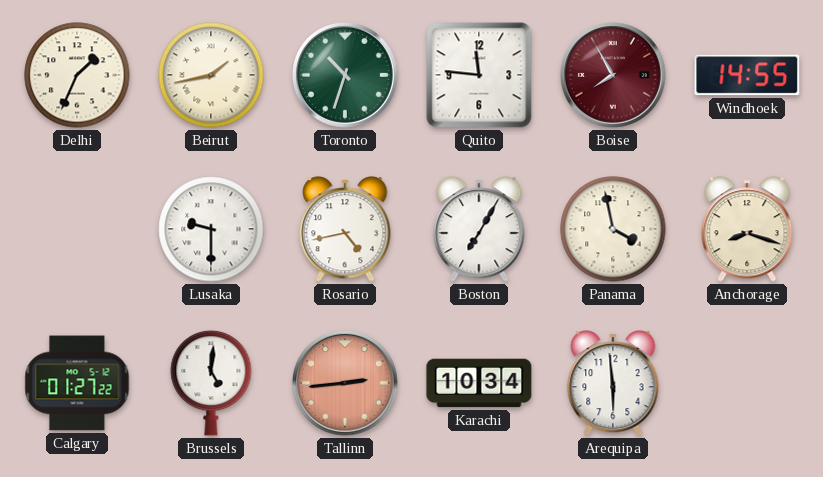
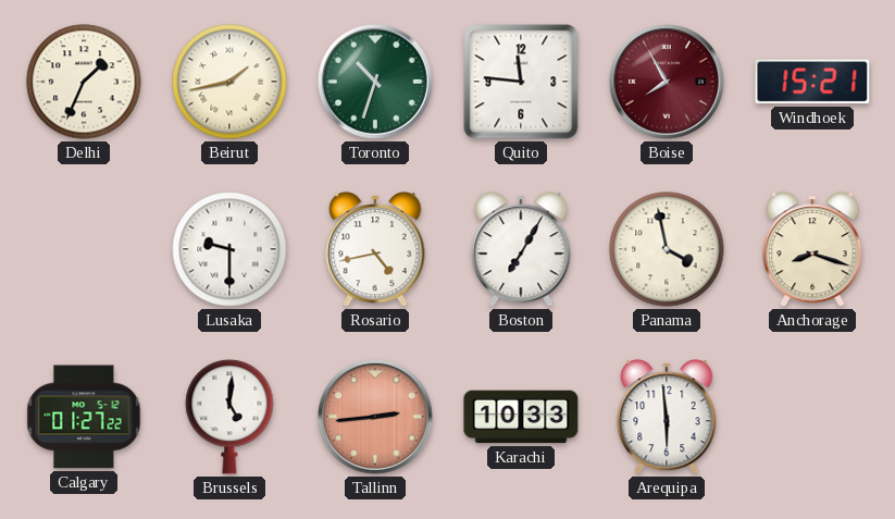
Windhoek: 14:55 -> 15:21
Karachi: 10:34 -> 10:33
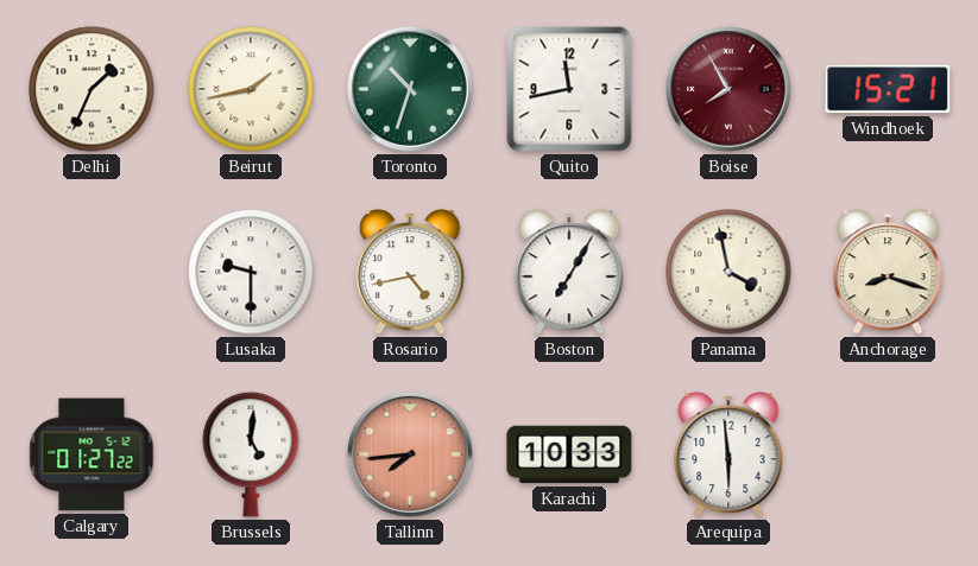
Quito: 11:46 -> 11:43
Tallinn: 2:44 -> 7:44
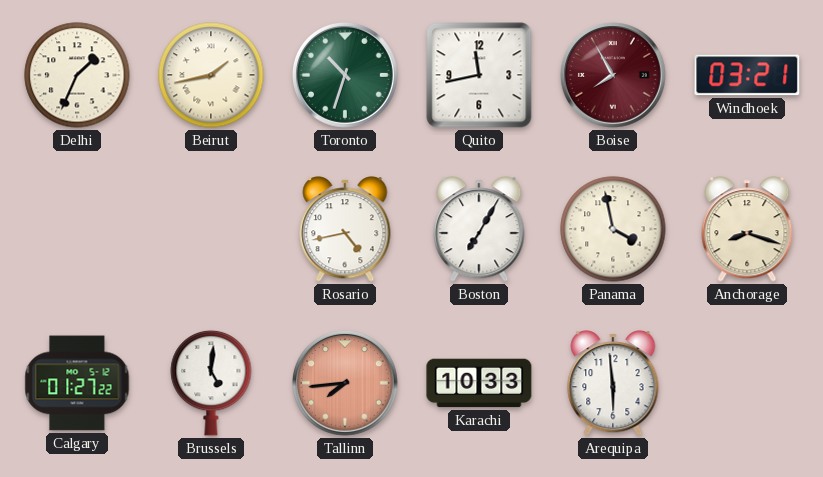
Windhoek: 15:21 -> 03:21
Lusaka: 9:30 -> none
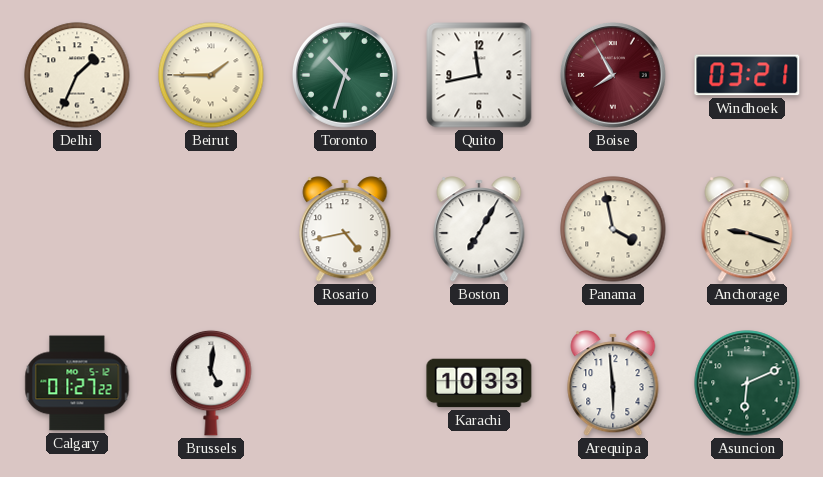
Beirut: 1:43 -> 1:45
Anchorage: 8:18 -> 9:18
Tallinn: 7:44 -> none
Asuncion: none -> 6:11
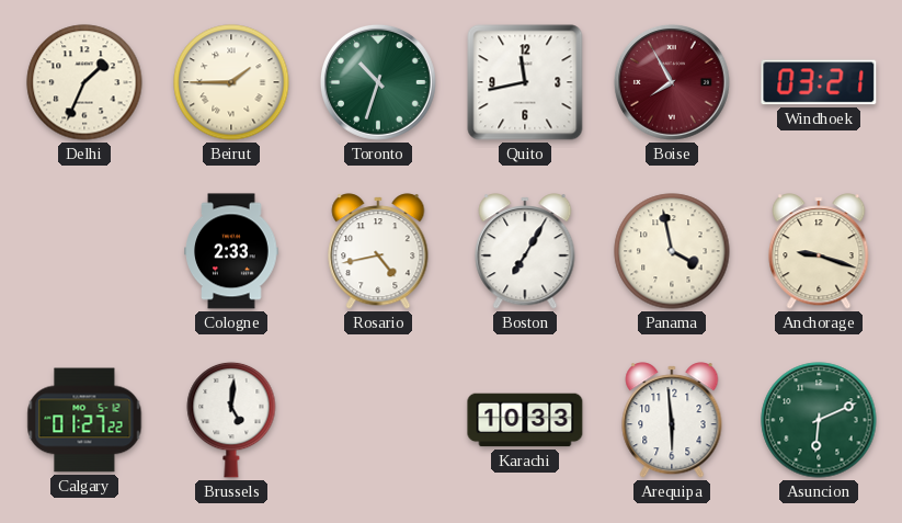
Cologne: none -> 2:33
